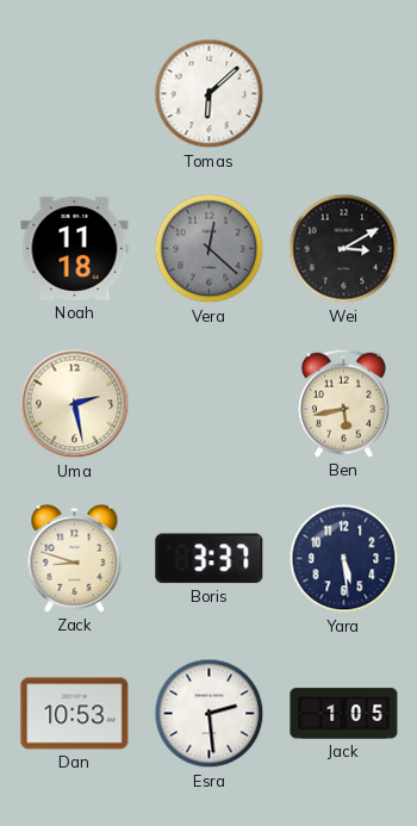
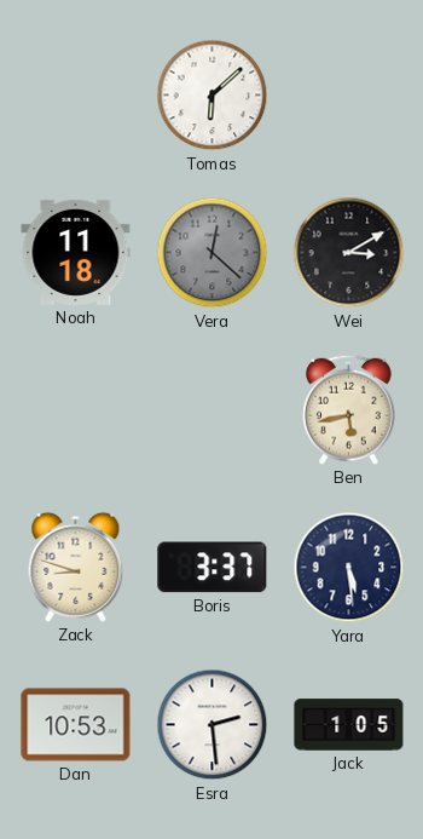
Uma: 2:28 -> none
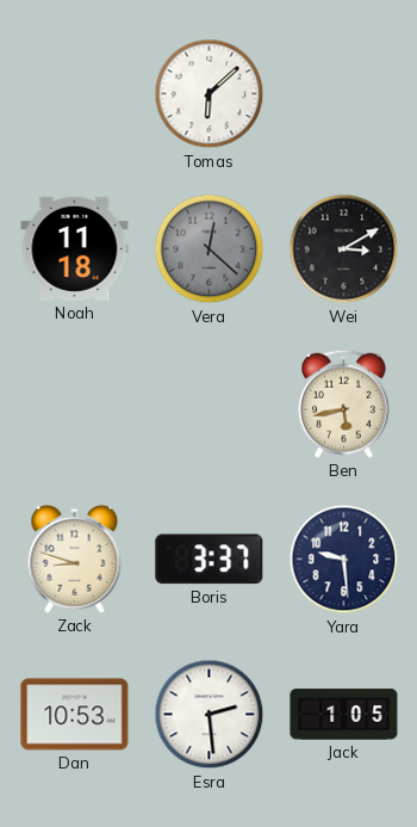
Yara: 5:29 -> 9:29
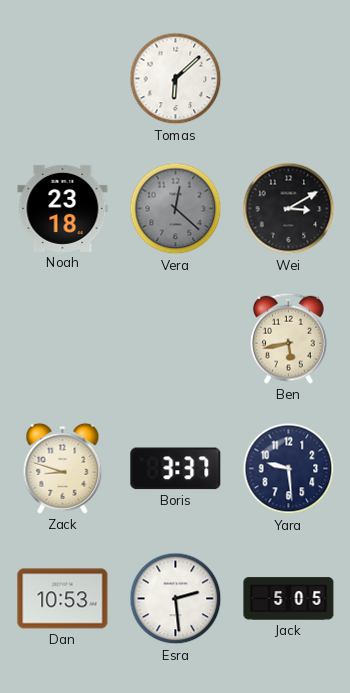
Noah: 11:18 -> 23:18
Jack: 1:05 -> 5:05
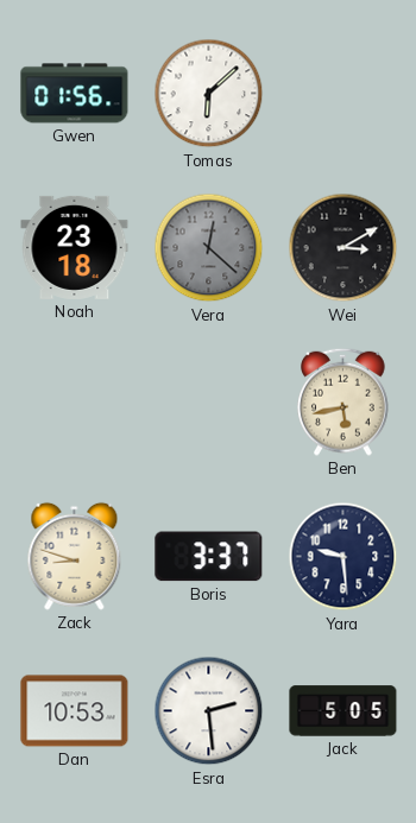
Gwen: none -> 01:56
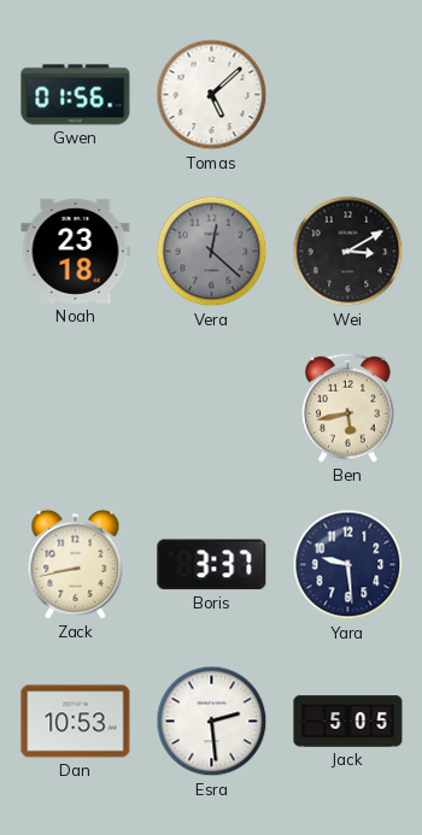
Tomas: 6:08 -> 5:08
Zack: 8:48 -> 8:43
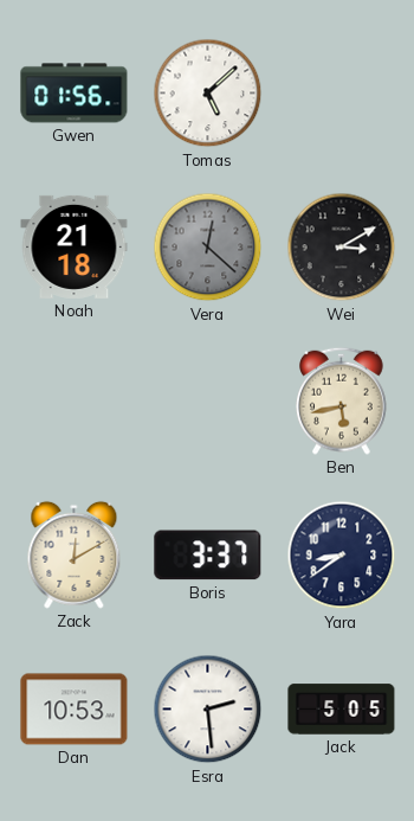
Noah: 23:18 -> 21:18
Zack: 8:43 -> 12:10
Yara: 9:29 -> 8:39
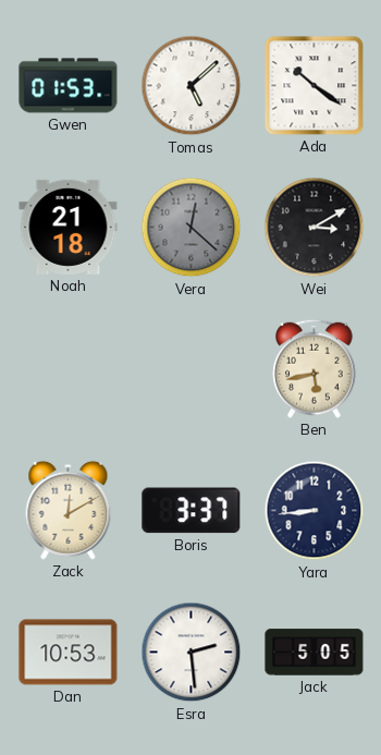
Gwen: 01:56 -> 01:53
Ada: none -> 10:21
Yara: 8:39 -> 8:44
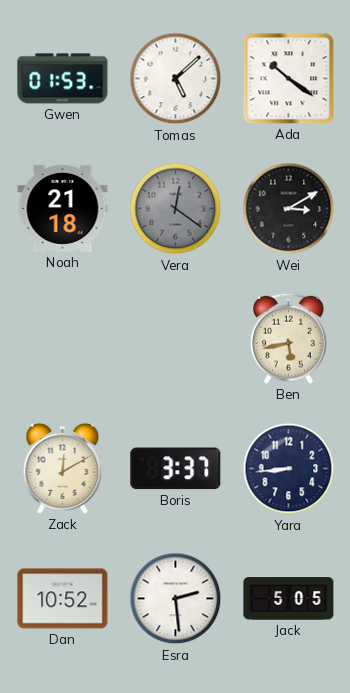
Vera: 12:22 -> 12:21
Dan: 10:53 -> 10:52
